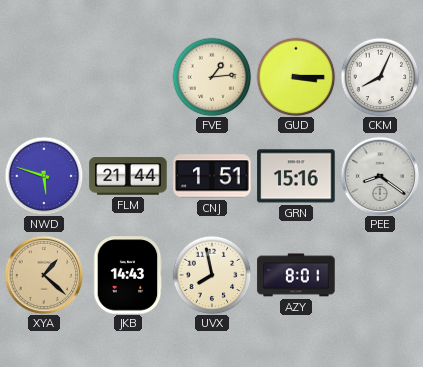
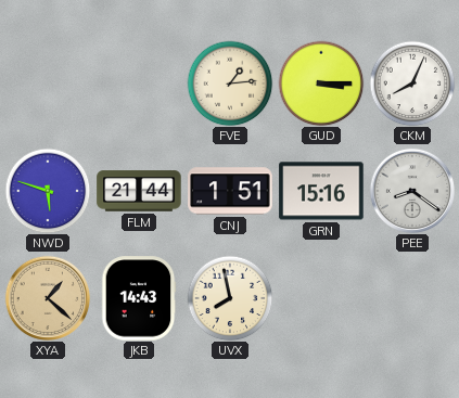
AZY: 8:01 -> none
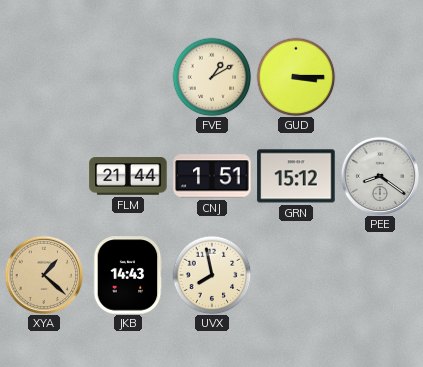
FVE: 1:14 -> 1:10
CKM: 8:04 -> none
NWD: 5:48 -> none
GRN: 15:16 -> 15:12
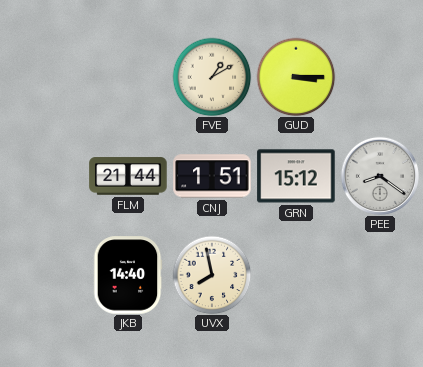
XYA: 1:22 -> none
JKB: 14:43 -> 14:40
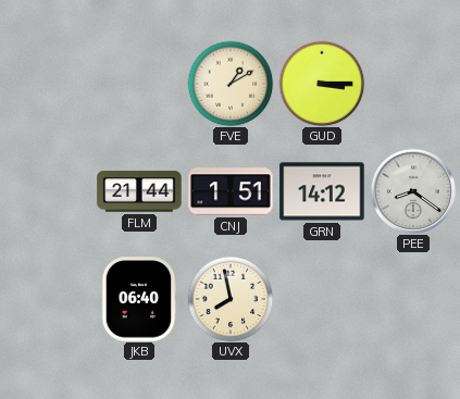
GRN: 15:12 -> 14:12
JKB: 14:40 -> 06:40
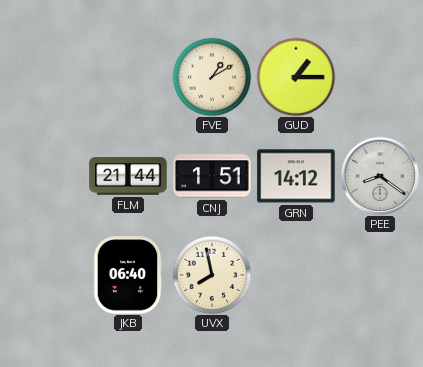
GUD: 3:15 -> 1:15
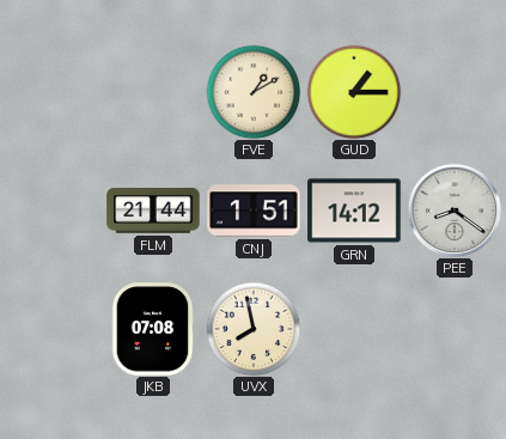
JKB: 06:40 -> 07:08
